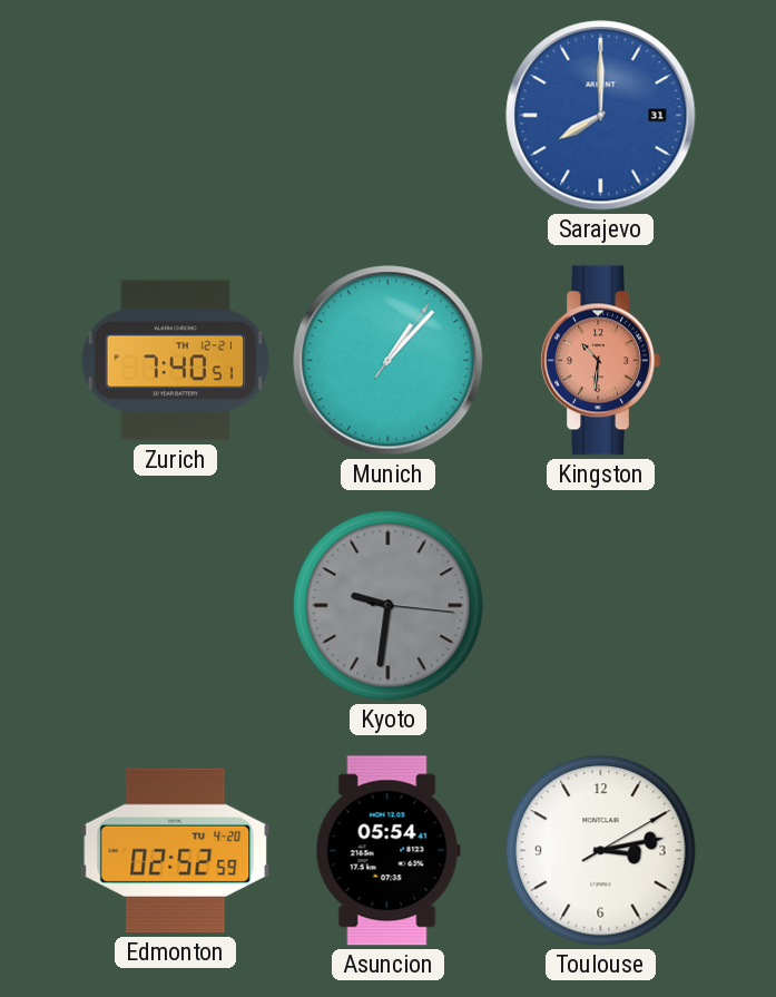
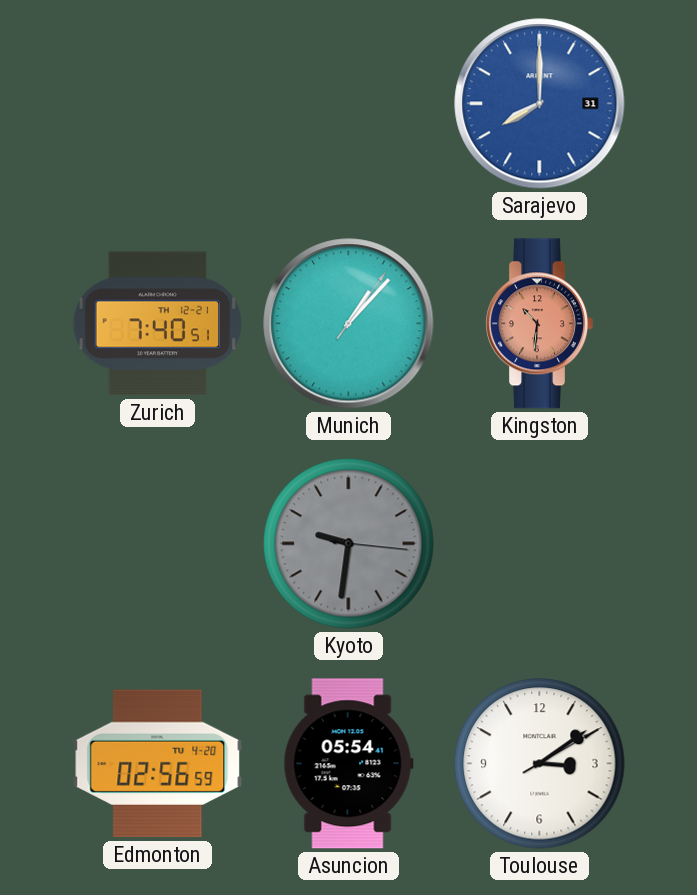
Edmonton: 02:52 -> 02:56
Toulouse: 3:13 -> 3:09
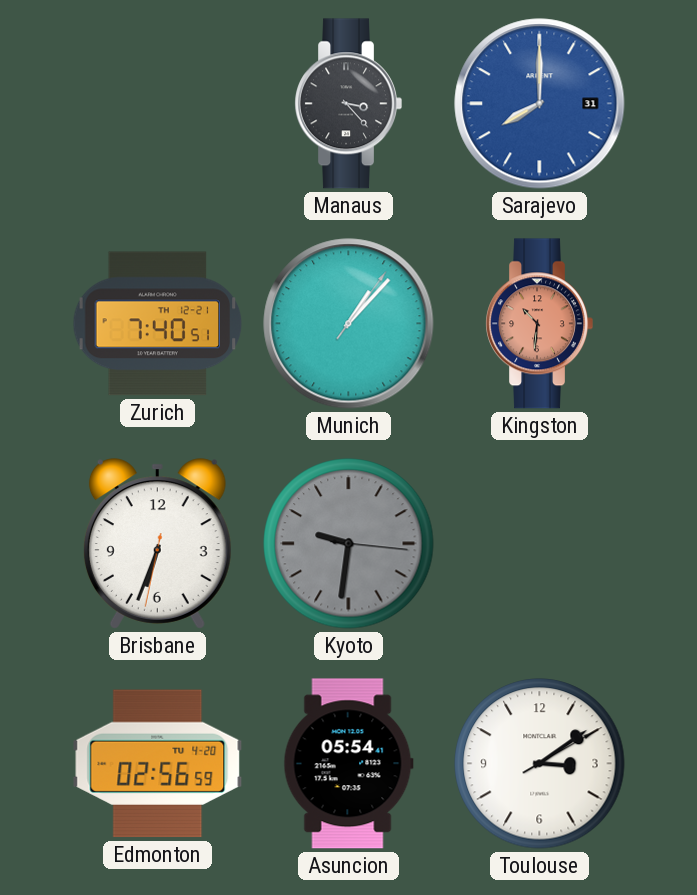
Manaus: none -> 3:23
Brisbane: none -> 6:33
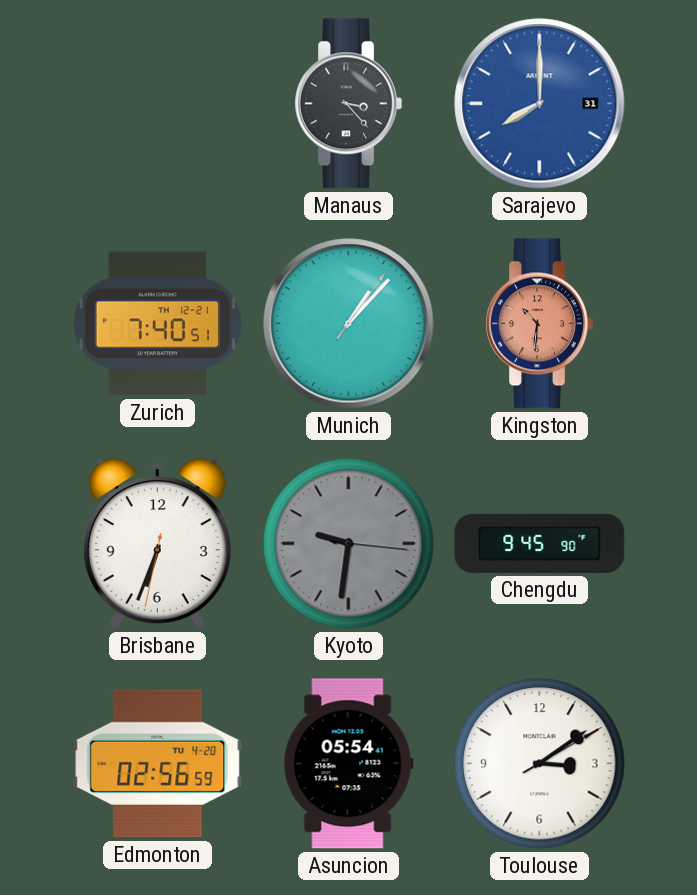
Chengdu: none -> 9:45
